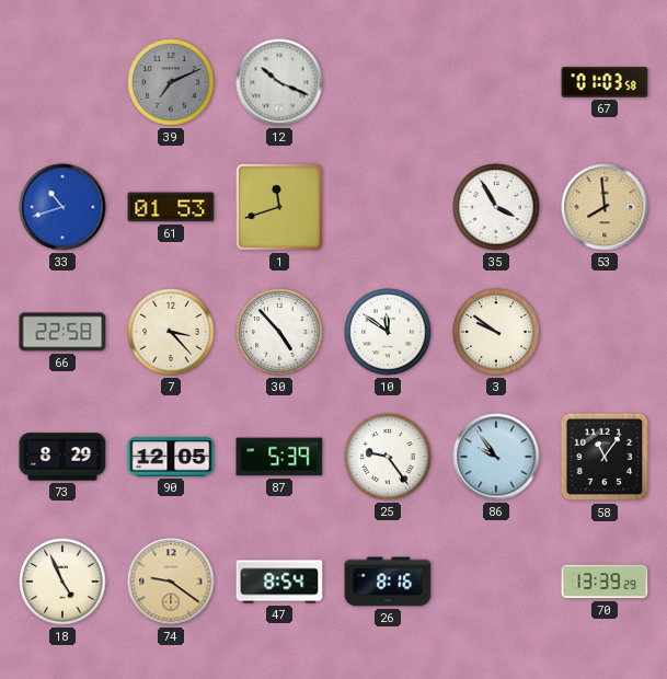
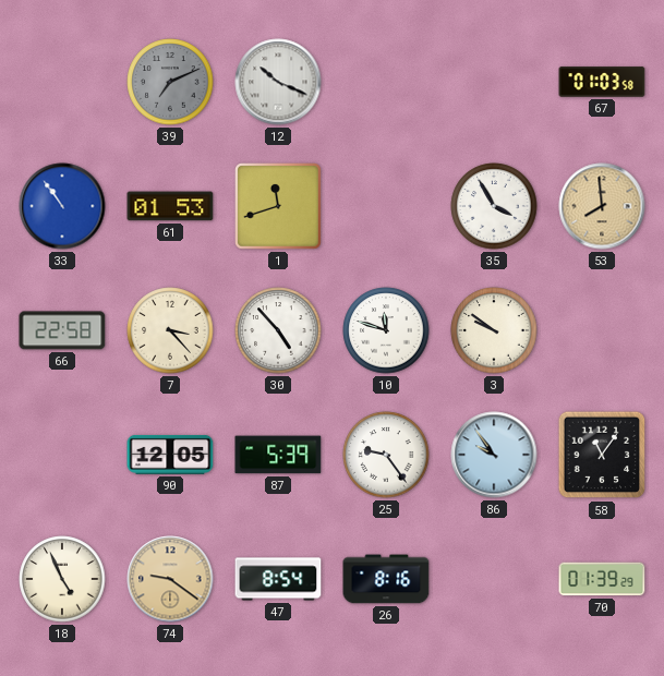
33: 10:42 -> 10:54
10: 11:51 -> 11:48
73: 8:29 -> none
70: 13:39 -> 01:39
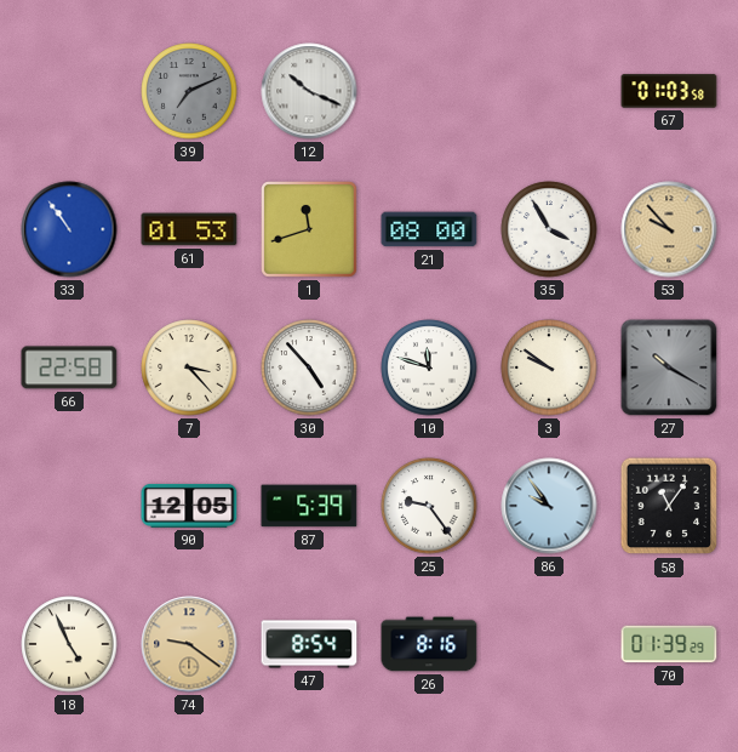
21: none -> 08:00
53: 7:59 -> 9:53
27: none -> 10:20
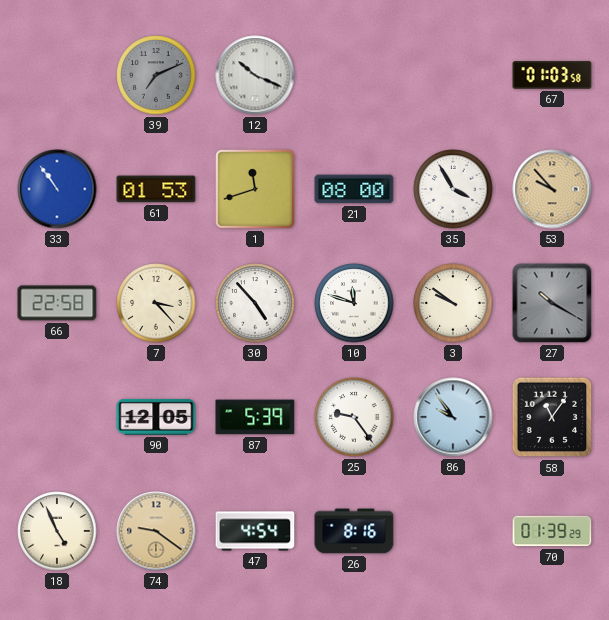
47: 8:54 -> 4:54
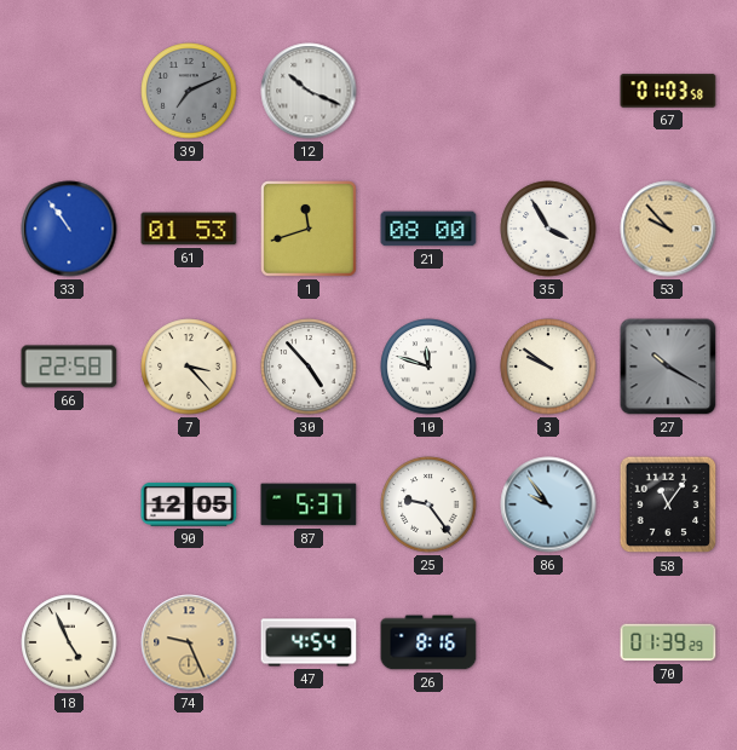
87: 5:39 -> 5:37
74: 9:21 -> 9:26
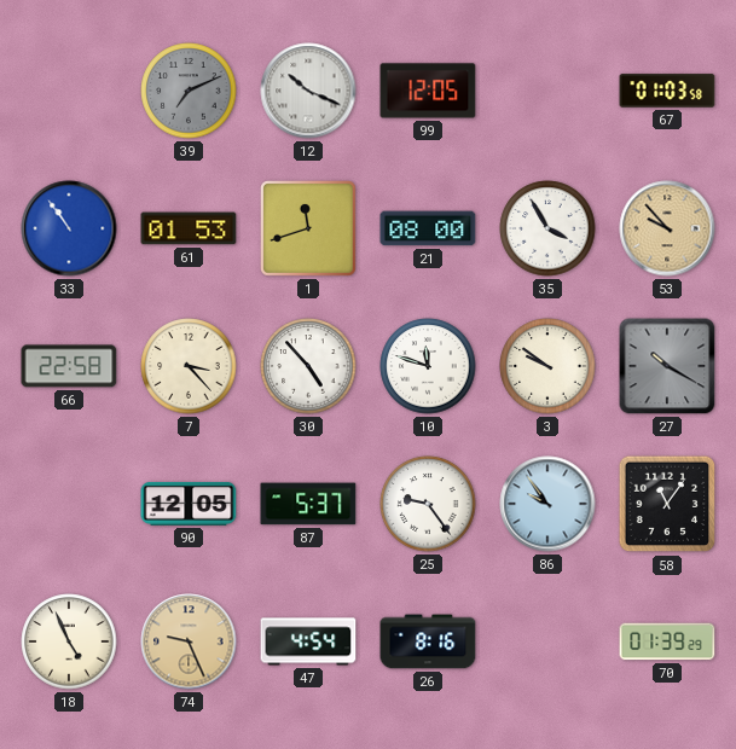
99: none -> 12:05
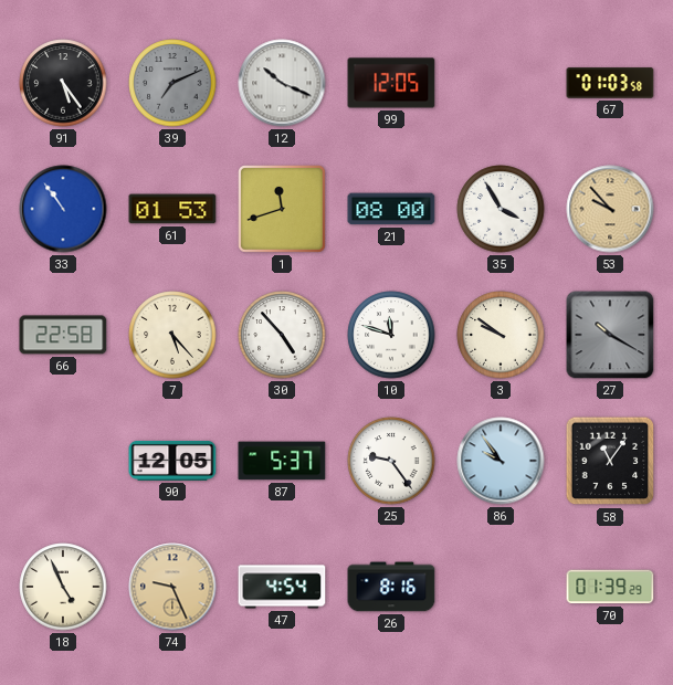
91: none -> 5:24
7: 3:23 -> 5:23
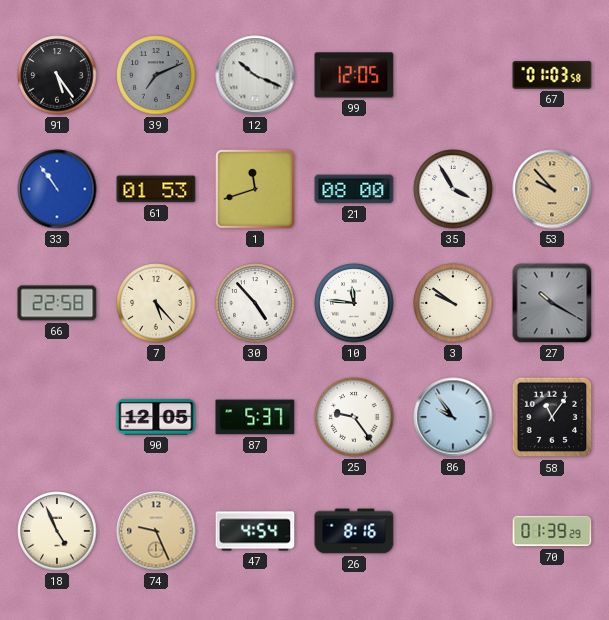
10: 11:48 -> 11:46
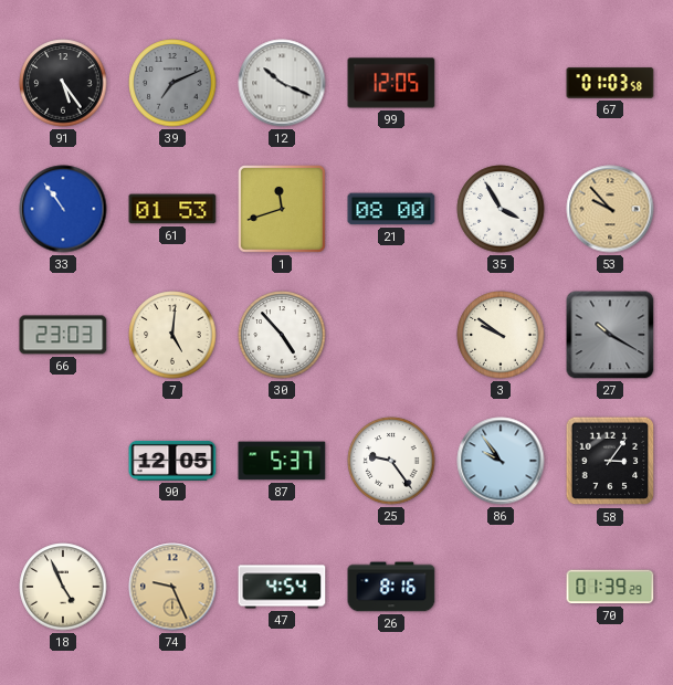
66: 22:58 -> 23:03
7: 5:23 -> 5:01
10: 11:46 -> none
58: 11:06 -> 3:06
